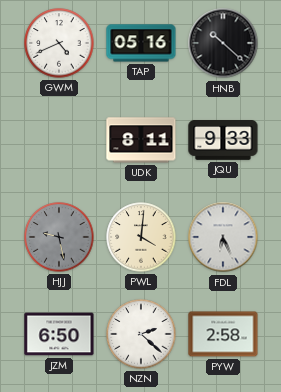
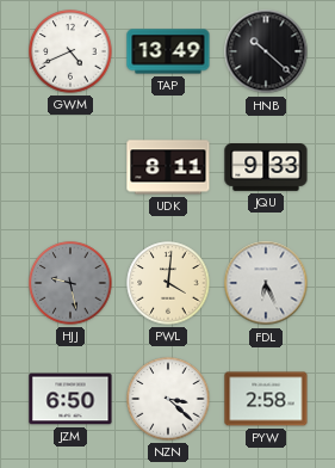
TAP: 05:16 -> 13:49
NZN: 2:22 -> 3:22
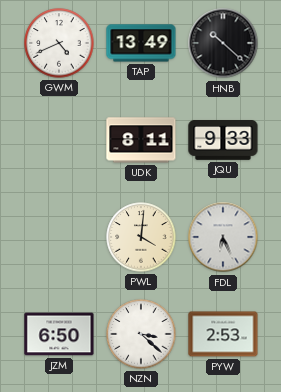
HJJ: 9:28 -> none
PYW: 2:58 -> 2:53
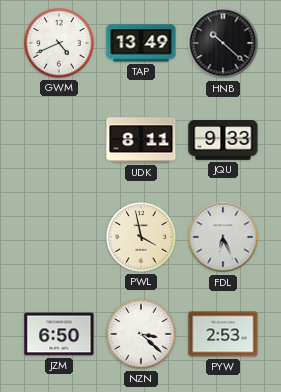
PWL: 4:01 -> 3:58
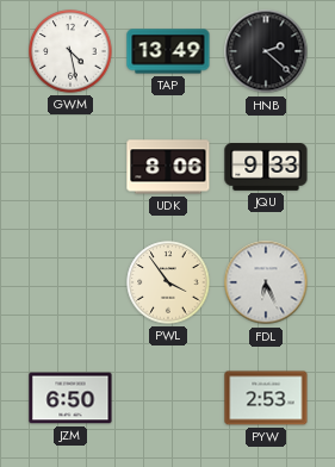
GWM: 4:41 -> 4:28
HNB: 10:22 -> 2:22
UDK: 8:11 -> 8:06
PWL: 3:58 -> 3:54
NZN: 3:22 -> none
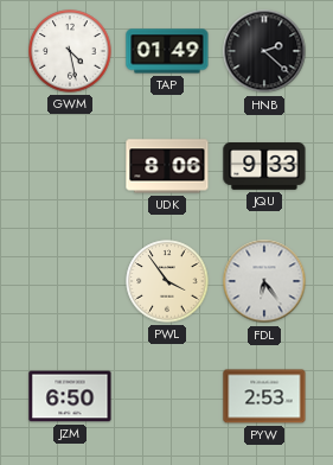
TAP: 13:49 -> 01:49
FDL: 6:26 -> 6:24
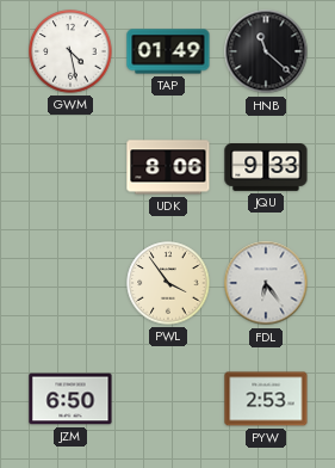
HNB: 2:22 -> 11:22
